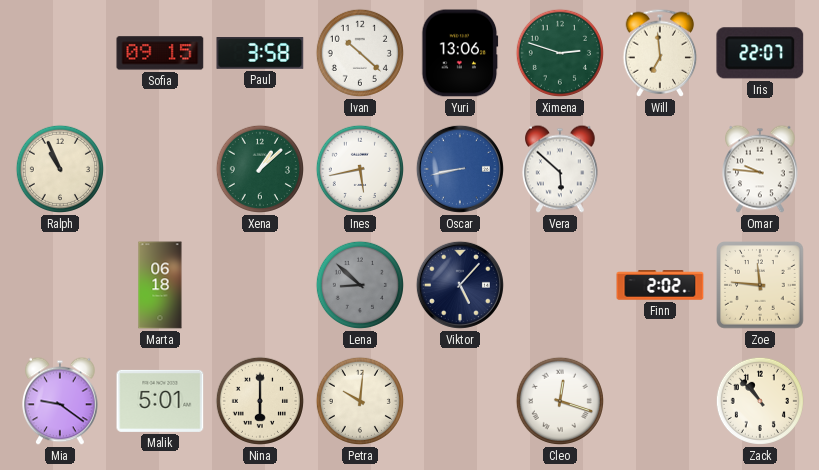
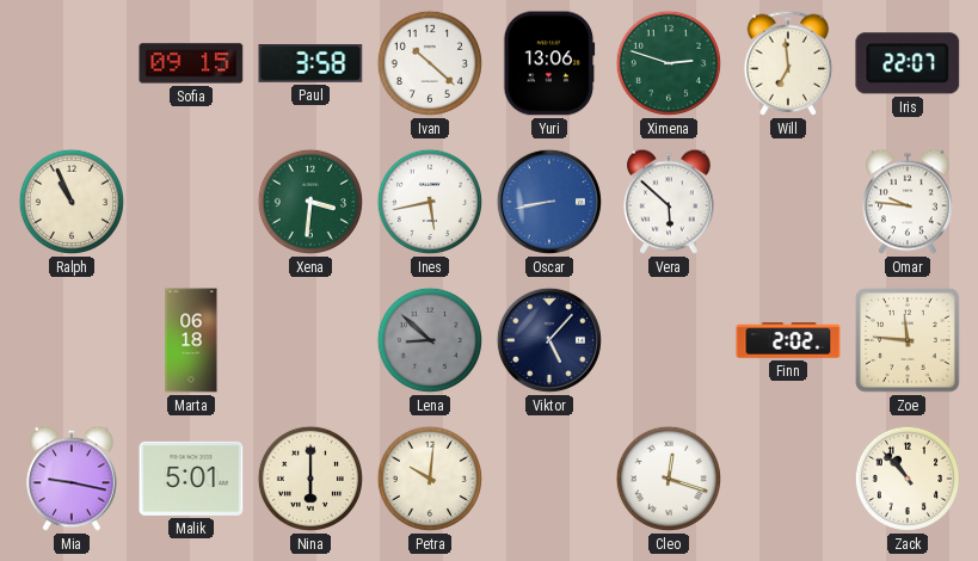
Xena: 1:08 -> 3:31
Mia: 9:21 -> 9:17
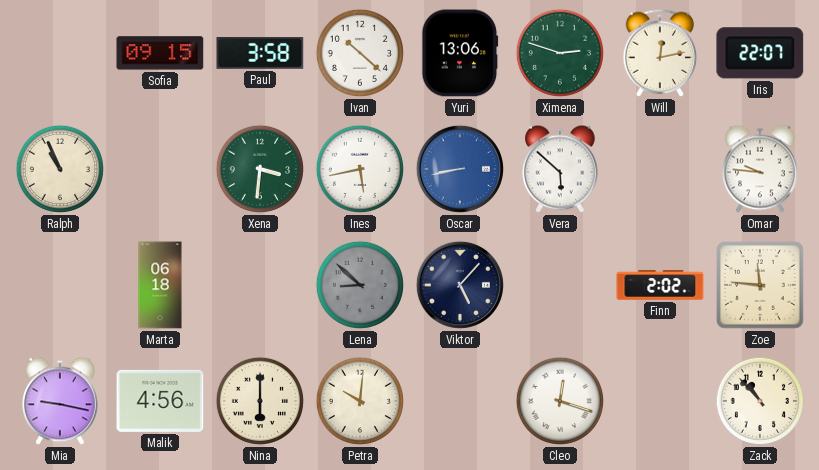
Will: 6:59 -> 12:13
Malik: 5:01 -> 4:56
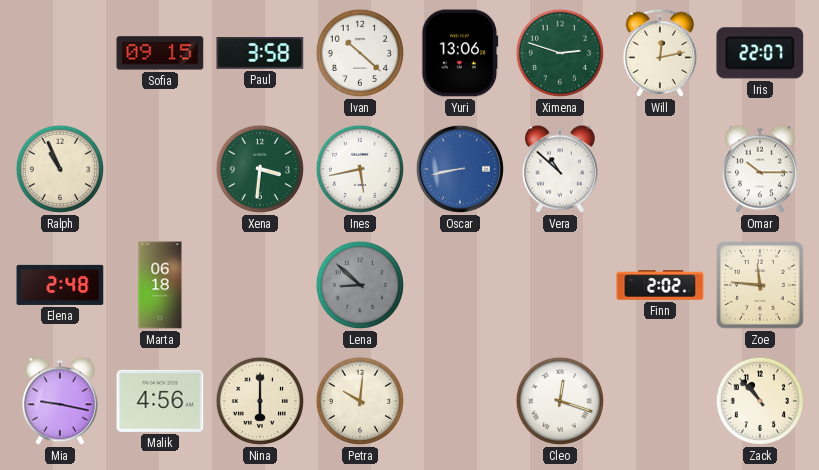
Vera: 5:52 -> 10:52
Omar: 9:46 -> 10:15
Elena: none -> 2:48
Viktor: 5:07 -> none
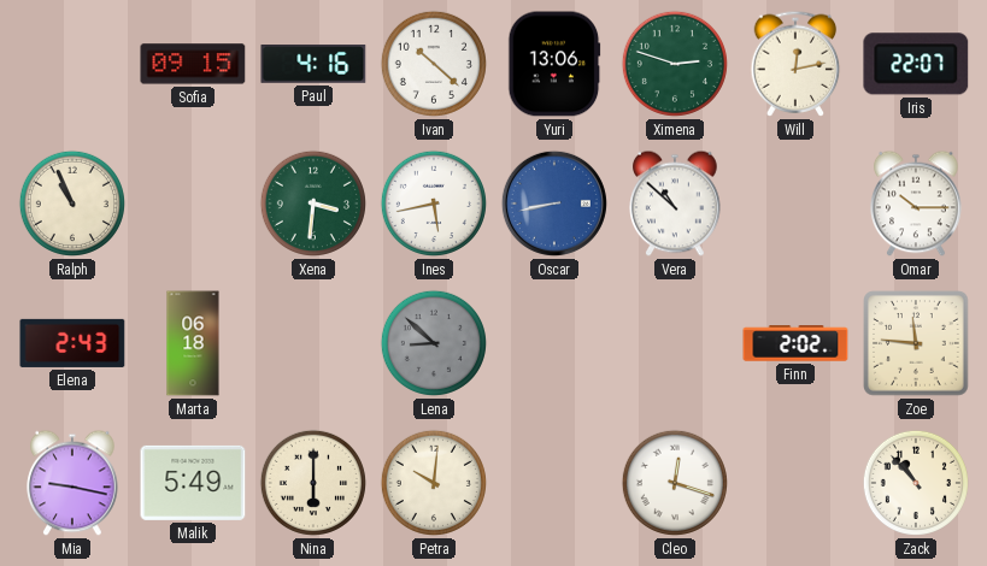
Paul: 3:58 -> 4:16
Elena: 2:48 -> 2:43
Malik: 4:56 -> 5:49
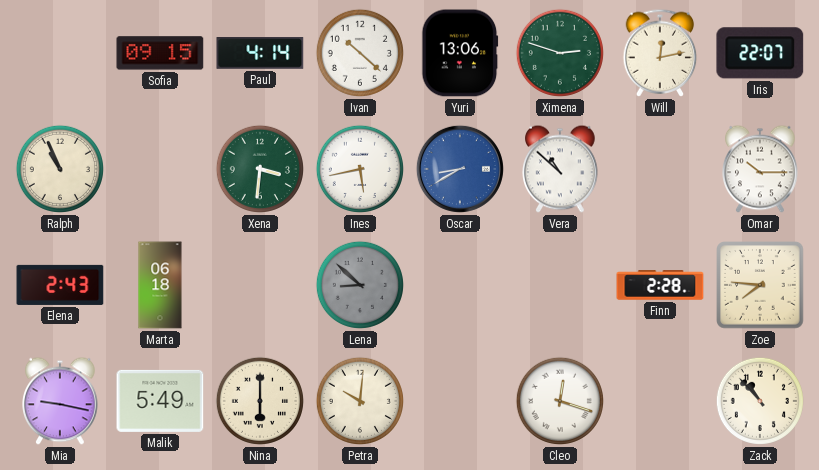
Paul: 4:16 -> 4:14
Oscar: 8:43 -> 8:40
Finn: 2:02 -> 2:28
Zoe: 11:46 -> 7:46
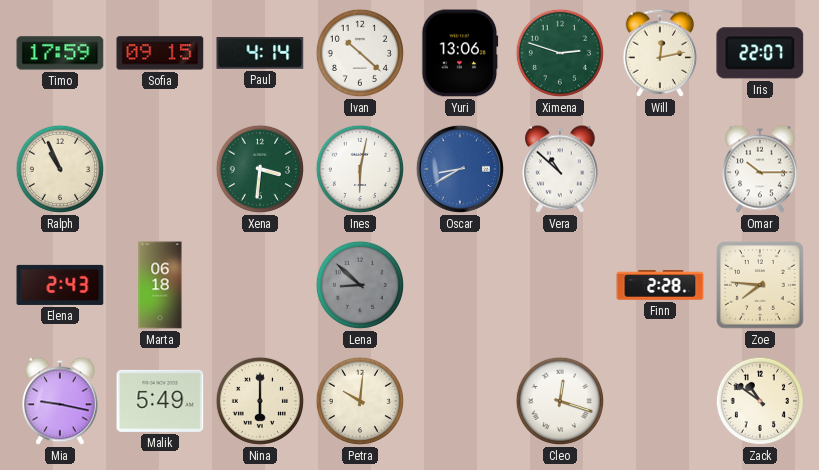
Timo: none -> 17:59
Ines: 5:43 -> 6:02
Zack: 10:53 -> 10:51
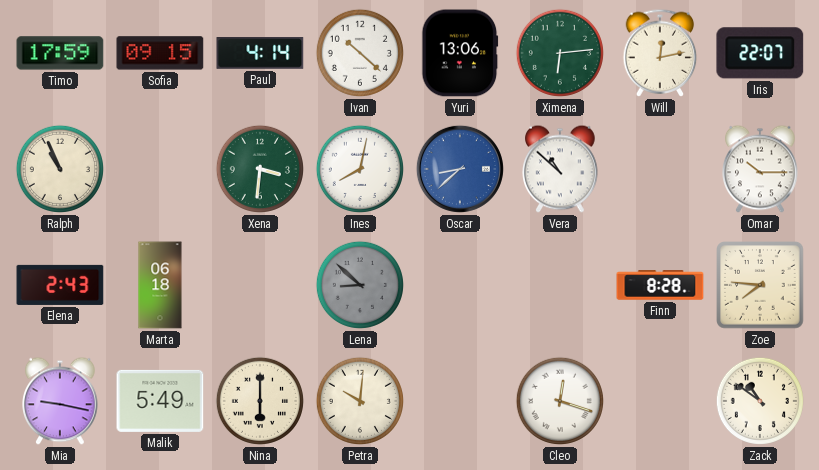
Ximena: 2:48 -> 6:14
Ines: 6:02 -> 8:02
Oscar: 8:40 -> 8:38
Finn: 2:28 -> 8:28
